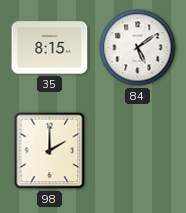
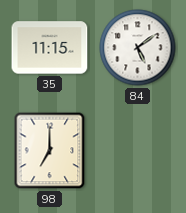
35: 8:15 -> 11:15
98: 2:00 -> 7:00
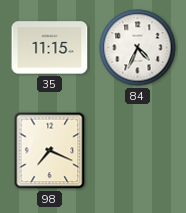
84: 5:09 -> 4:34
98: 7:00 -> 7:19
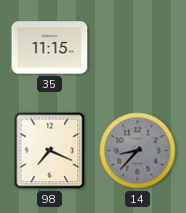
84: 4:34 -> none
14: none -> 8:37
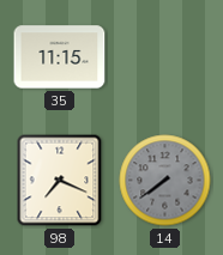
14: 8:37 -> 7:39
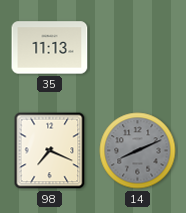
35: 11:15 -> 11:13
14: 7:39 -> 8:11
